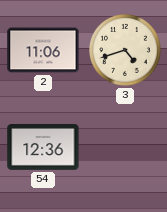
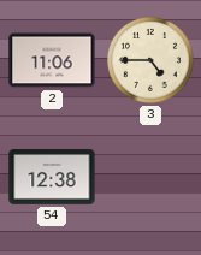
3: 4:42 -> 4:45
54: 12:36 -> 12:38
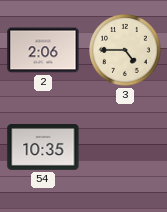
2: 11:06 -> 2:06
54: 12:38 -> 10:35
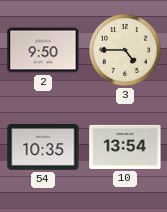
2: 2:06 -> 9:50
10: none -> 13:54
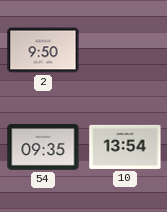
3: 4:45 -> none
54: 10:35 -> 09:35
